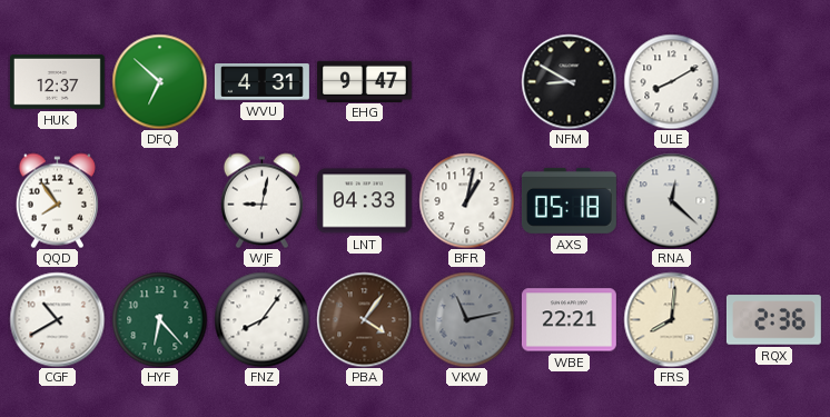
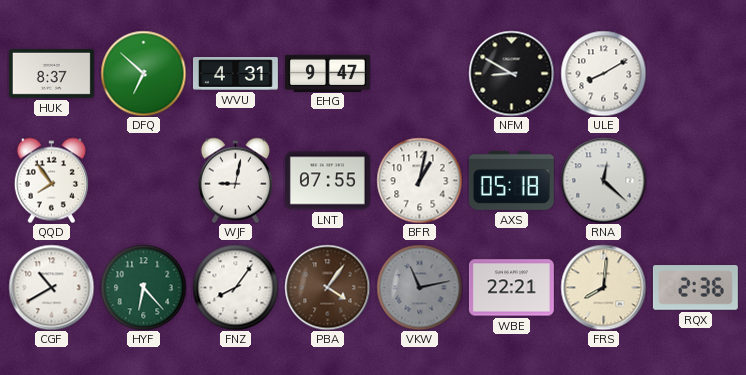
HUK: 12:37 -> 8:37
LNT: 04:33 -> 07:55
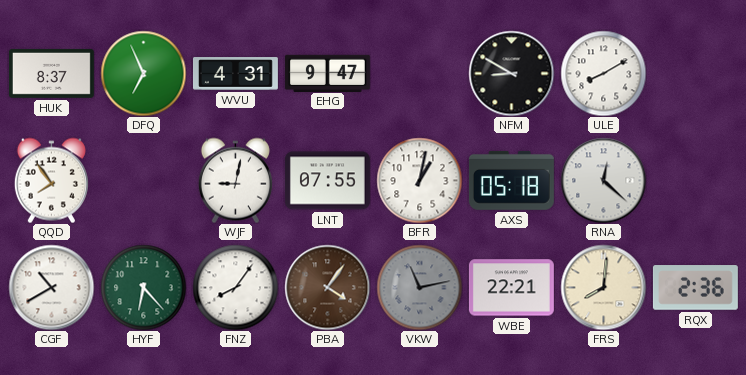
DFQ: 6:52 -> 6:56
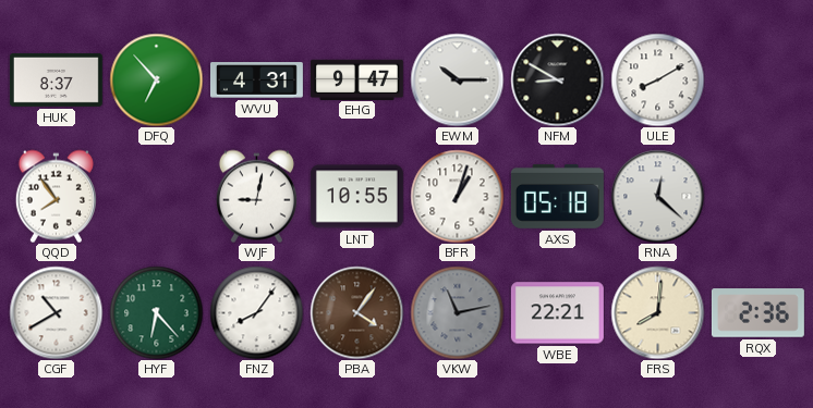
DFQ: 6:56 -> 6:53
EWM: none -> 10:15
LNT: 07:55 -> 10:55
BFR: 1:02 -> 1:03
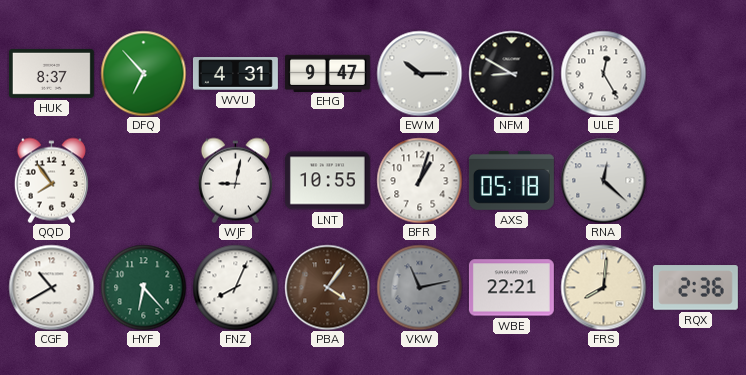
ULE: 8:10 -> 12:25
FNZ: 8:06 -> 8:04
